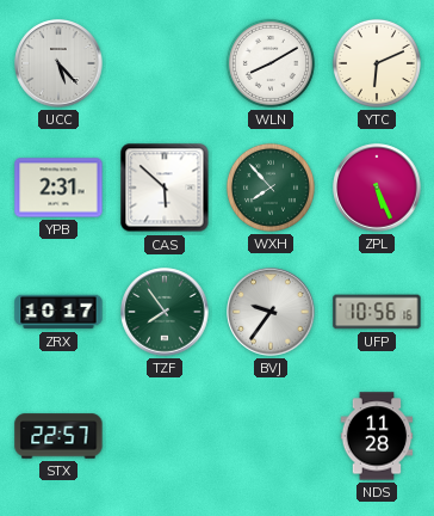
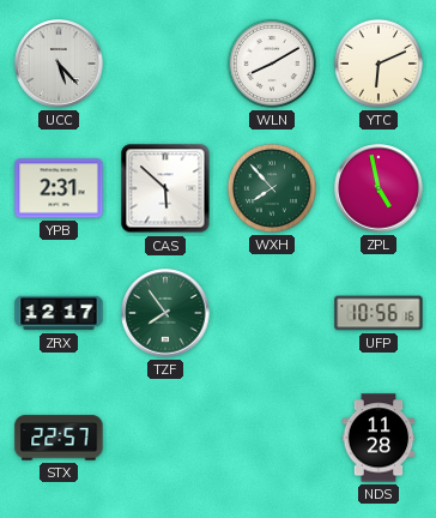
ZPL: 5:26 -> 4:58
ZRX: 10:17 -> 12:17
BVJ: 9:36 -> none
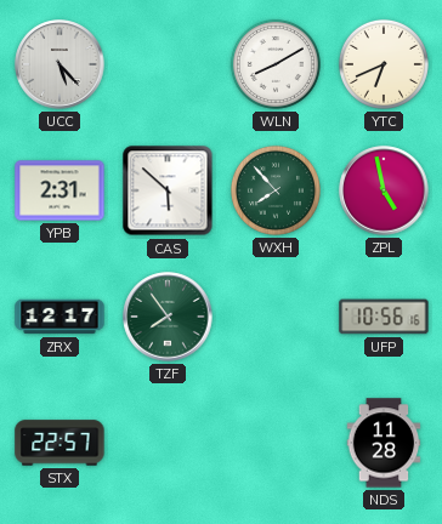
YTC: 6:11 -> 6:41
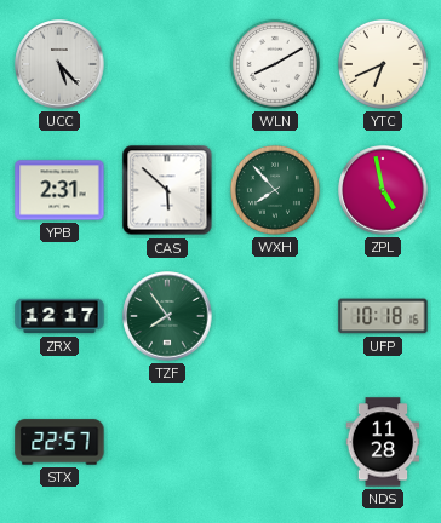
UFP: 10:56 -> 10:18
